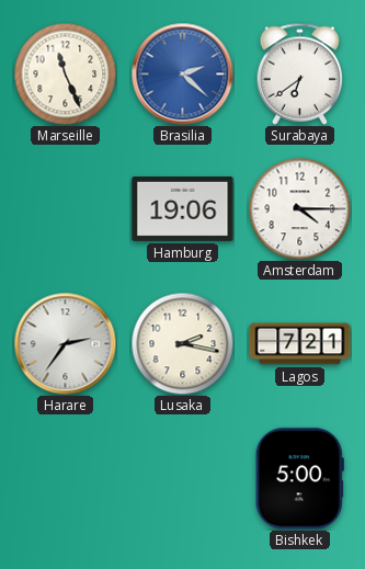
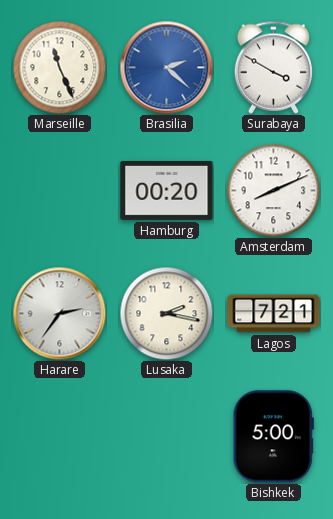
Surabaya: 6:39 -> 3:50
Hamburg: 19:06 -> 00:20
Amsterdam: 4:15 -> 8:11
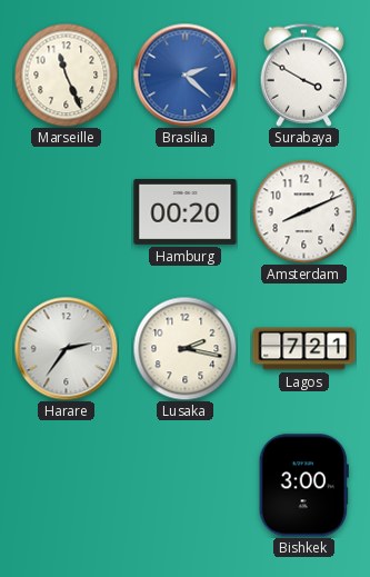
Bishkek: 5:00 -> 3:00
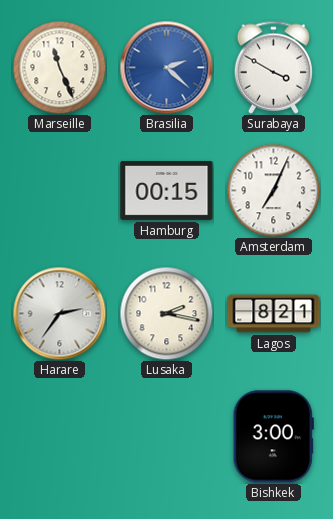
Hamburg: 00:20 -> 00:15
Amsterdam: 8:11 -> 7:04
Lagos: 7:21 -> 8:21
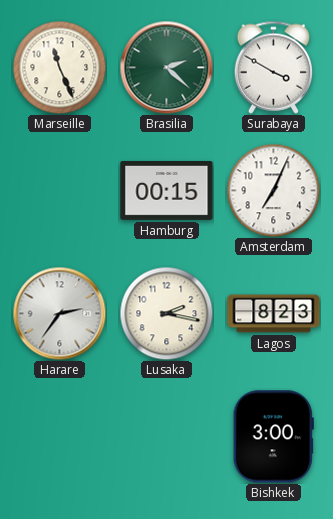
Brasilia dial: blue -> green
Lagos: 8:21 -> 8:23
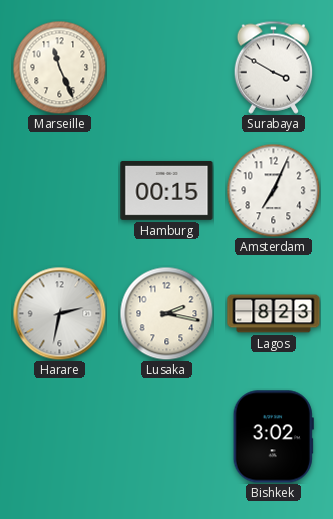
Brasilia: 2:22 -> none
Harare: 2:36 -> 2:32
Bishkek: 3:00 -> 3:02
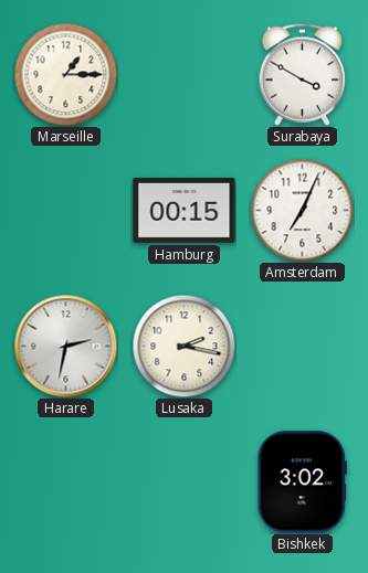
Marseille: 11:26 -> 1:15
Lagos: 8:23 -> none
